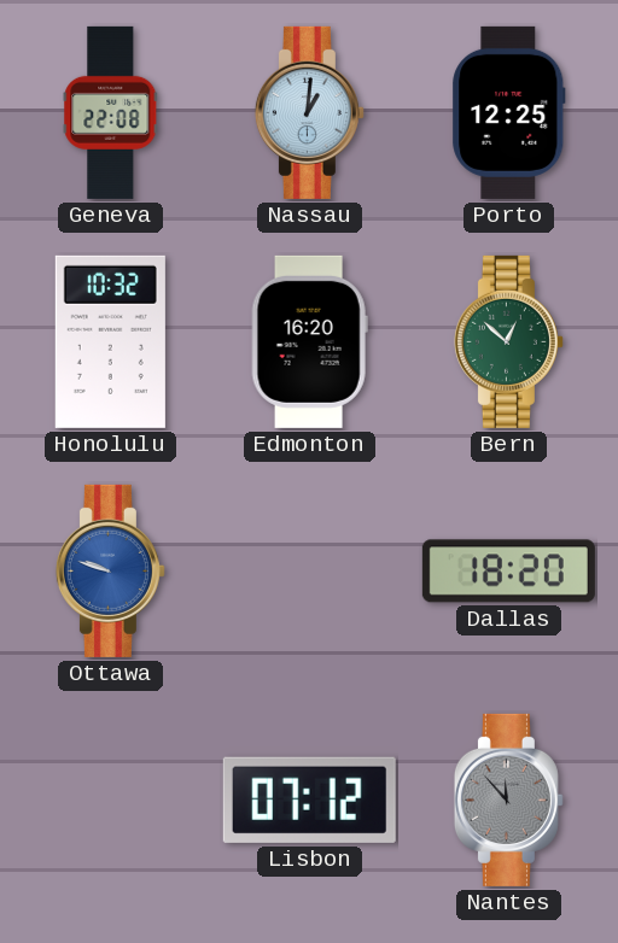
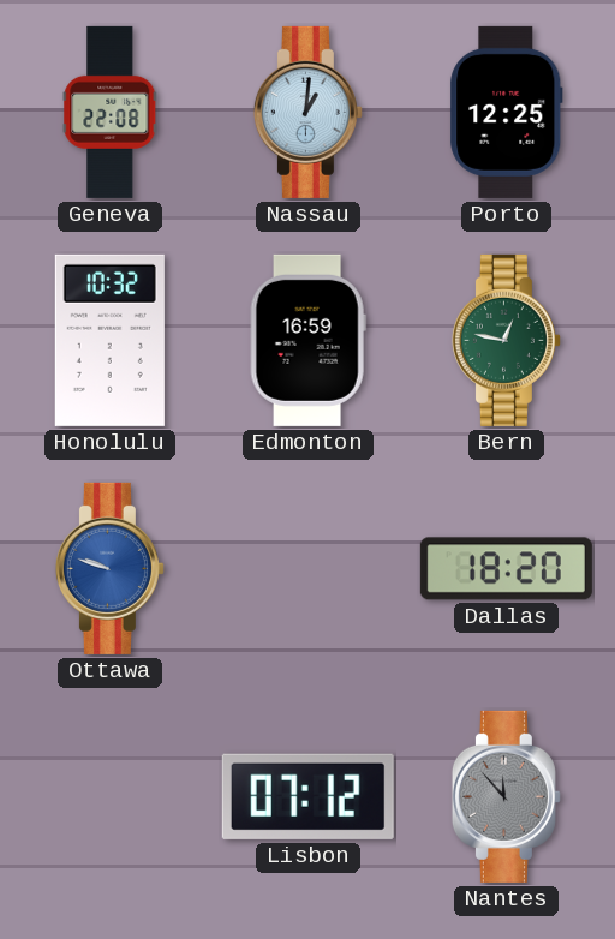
Edmonton: 16:20 -> 16:59
Bern: 12:52 -> 12:47
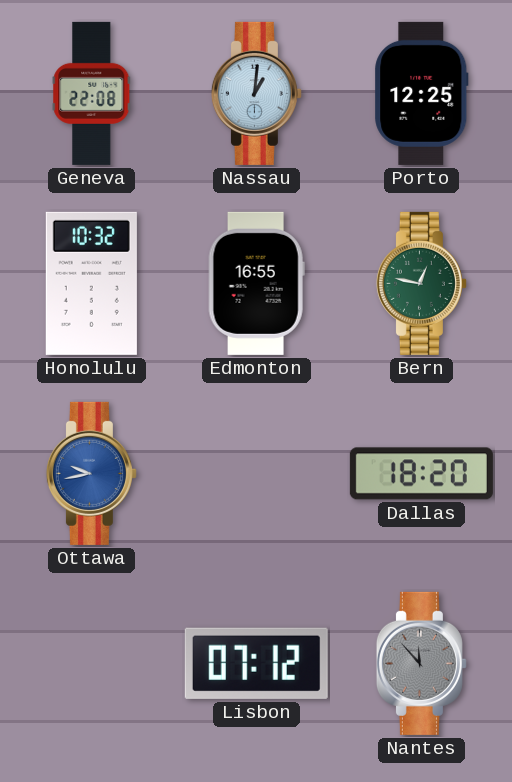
Edmonton: 16:59 -> 16:55
Ottawa: 9:48 -> 9:43
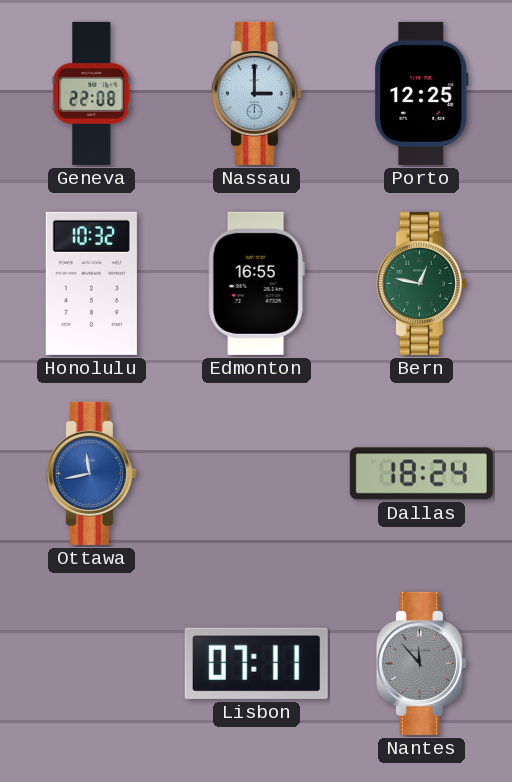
Nassau: 1:01 -> 3:00
Ottawa: 9:43 -> 11:43
Dallas: 18:20 -> 18:24
Lisbon: 07:12 -> 07:11
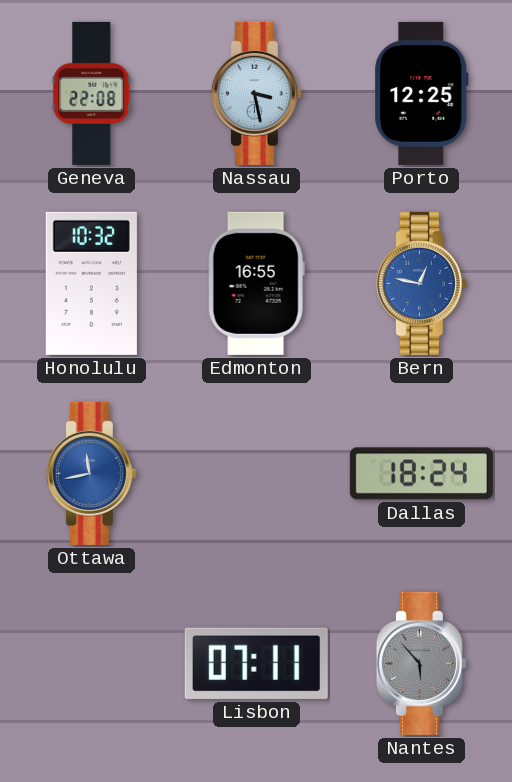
Nassau: 3:00 -> 3:28
Bern dial: green -> blue
Nantes: 11:53 -> 5:53
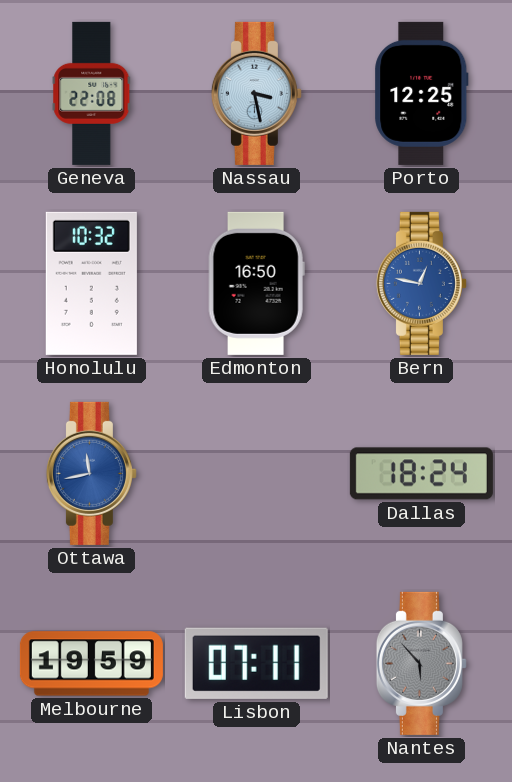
Edmonton: 16:55 -> 16:50
Melbourne: none -> 19:59
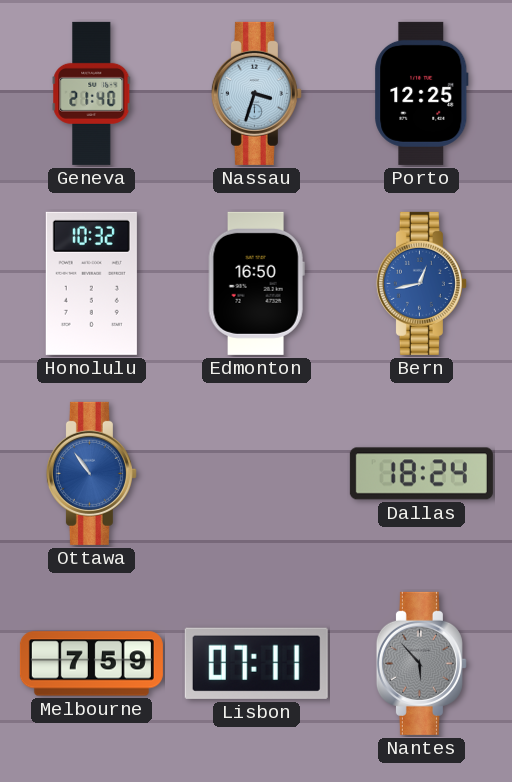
Geneva: 22:08 -> 21:40
Nassau: 3:28 -> 3:33
Bern: 12:47 -> 12:43
Ottawa: 11:43 -> 10:54
Melbourne: 19:59 -> 7:59
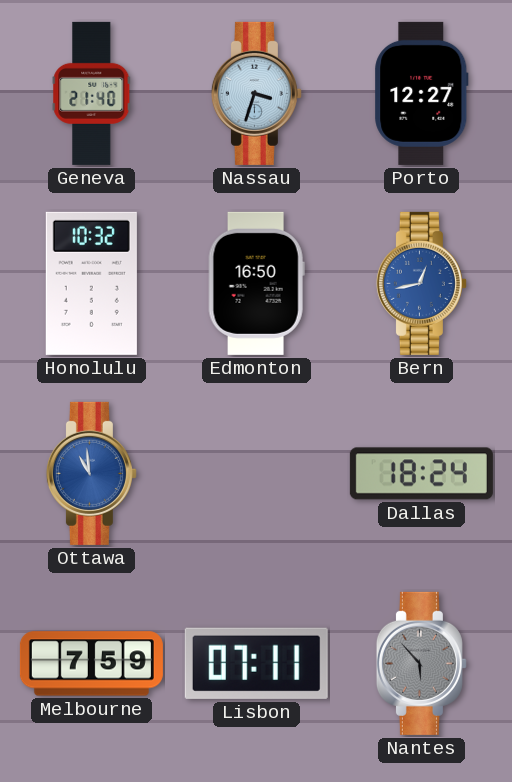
Porto: 12:25 -> 12:27
Ottawa: 10:54 -> 10:59
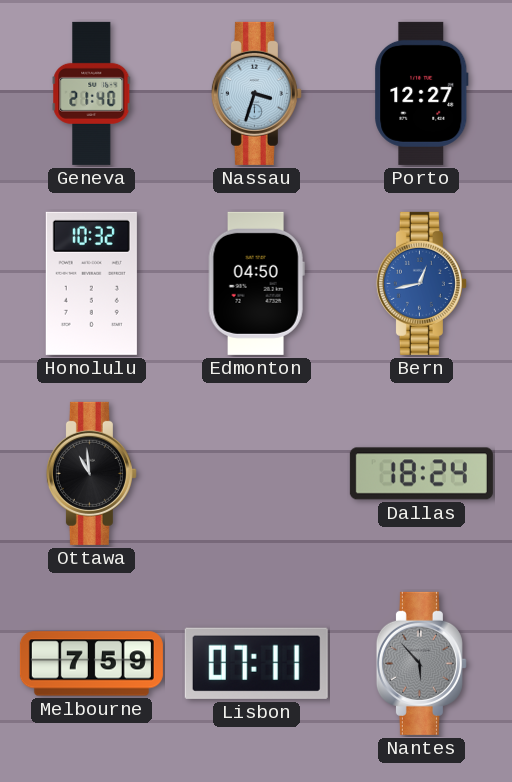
Edmonton: 16:50 -> 04:50
Ottawa dial: blue -> black
